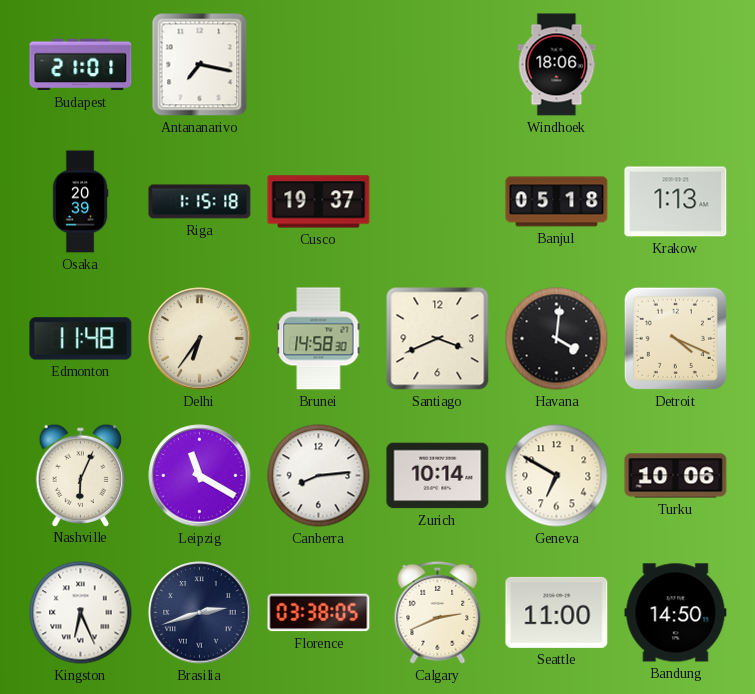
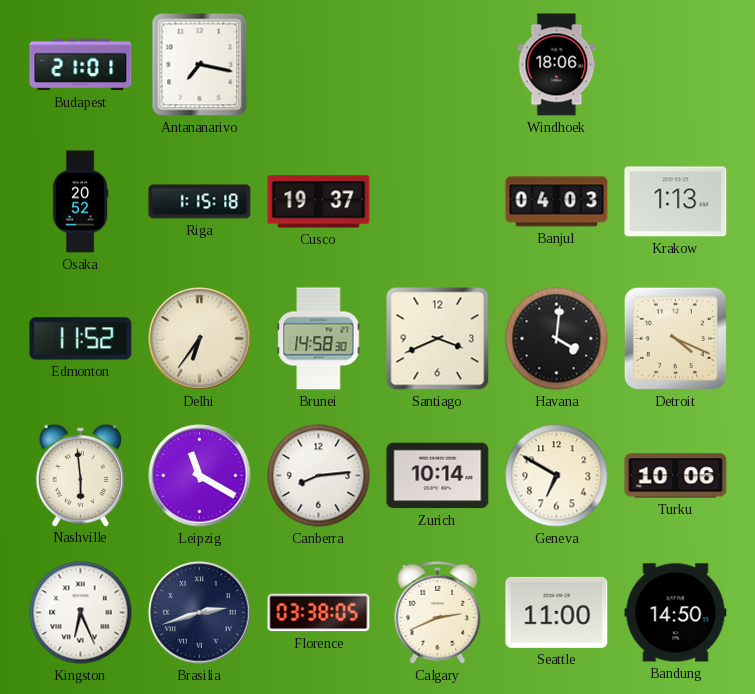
Osaka: 20:39 -> 20:52
Banjul: 05:18 -> 04:03
Edmonton: 11:48 -> 11:52
Nashville: 6:04 -> 5:59
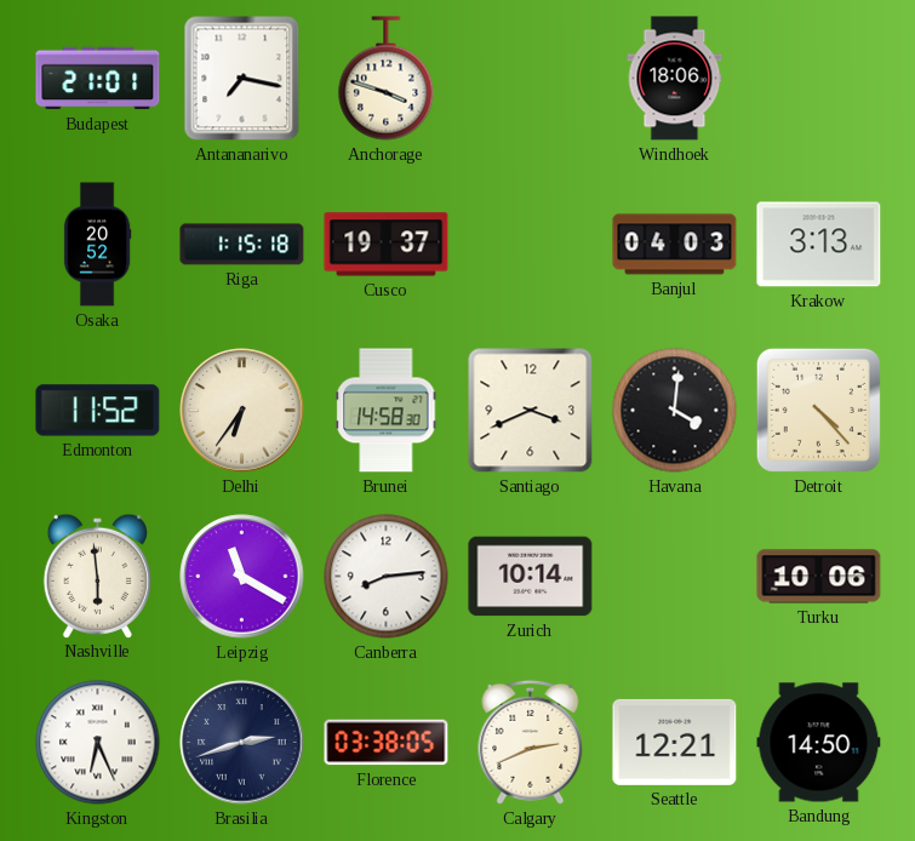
Anchorage: none -> 3:48
Krakow: 1:13 -> 3:13
Detroit: 4:19 -> 4:23
Geneva: 6:50 -> none
Seattle: 11:00 -> 12:21
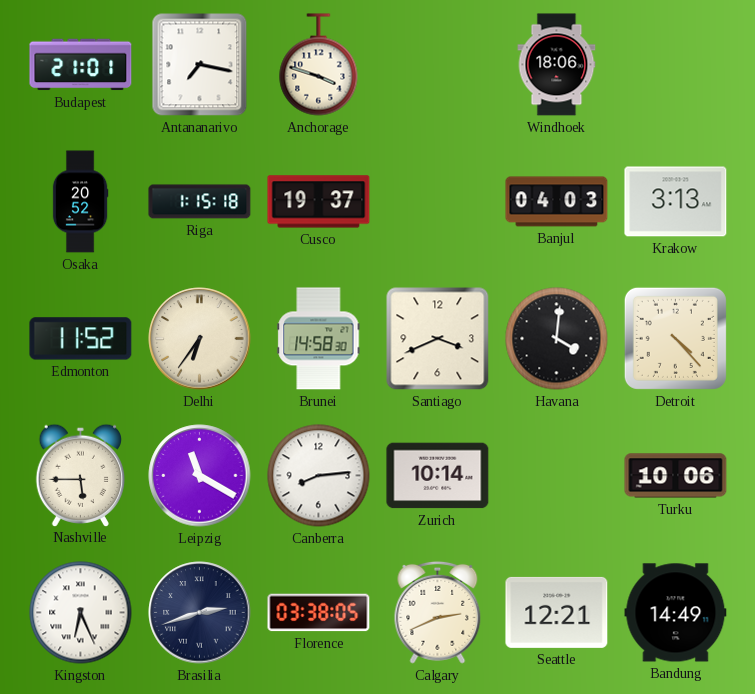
Nashville: 5:59 -> 5:45
Bandung: 14:50 -> 14:49
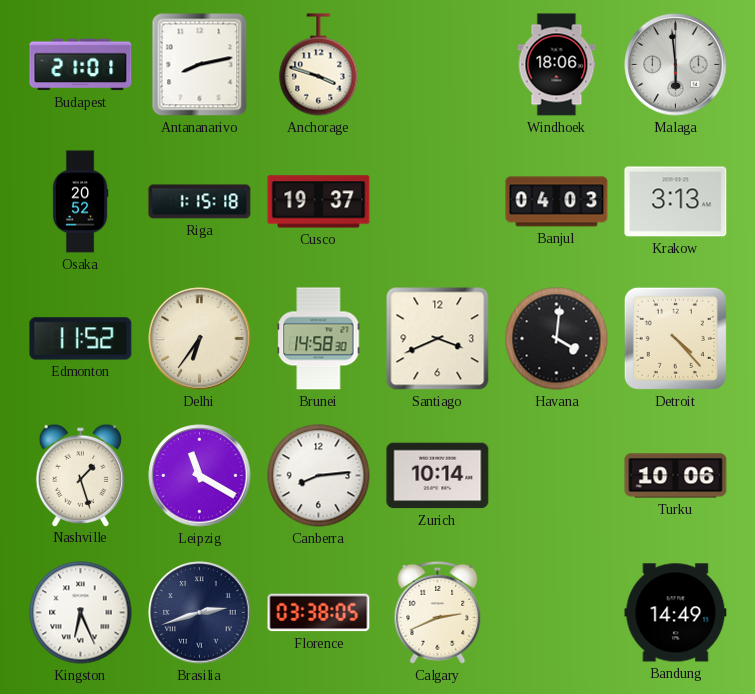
Antananarivo: 7:17 -> 8:13
Malaga: none -> 5:59
Nashville: 5:45 -> 1:27
Seattle: 12:21 -> none
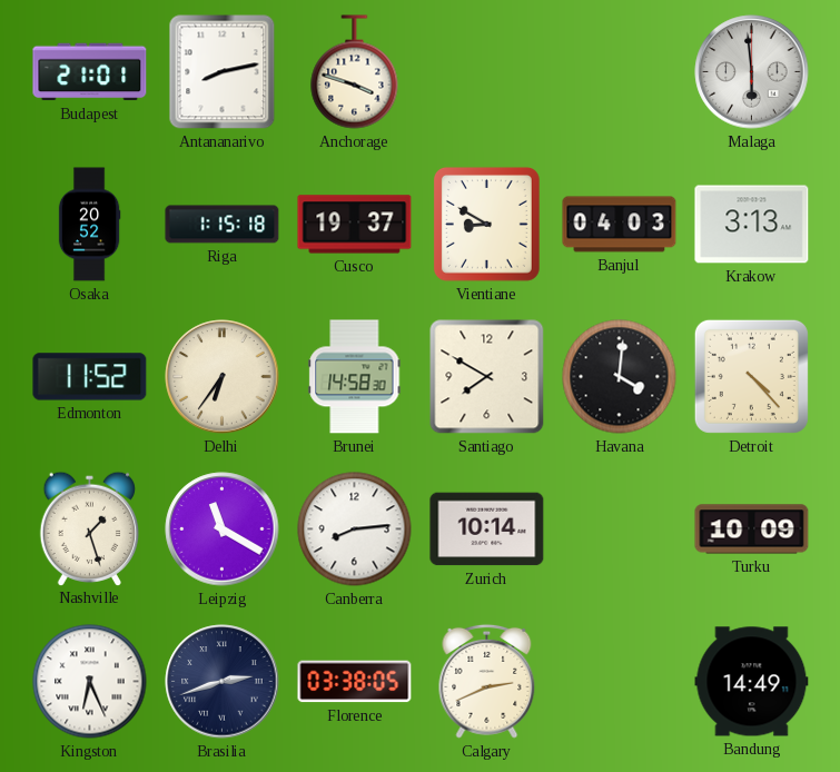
Windhoek: 18:06 -> none
Vientiane: none -> 8:50
Santiago: 3:41 -> 7:50
Turku: 10:06 -> 10:09
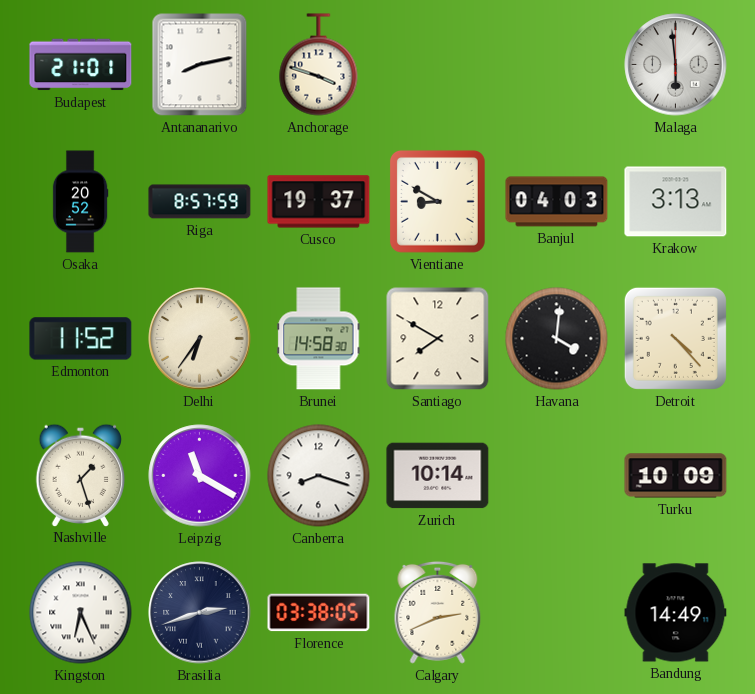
Riga: 1:15 -> 8:57
Canberra: 8:14 -> 8:18
